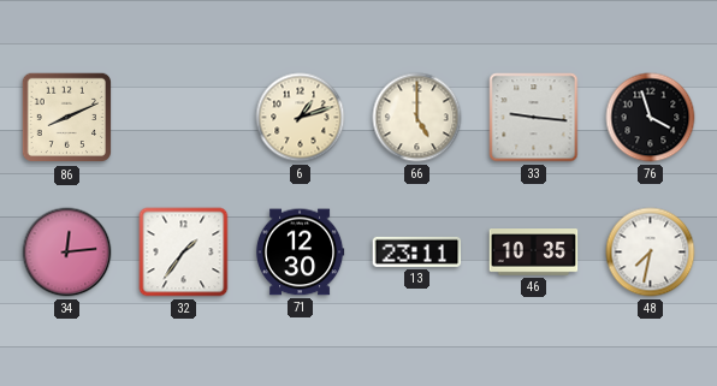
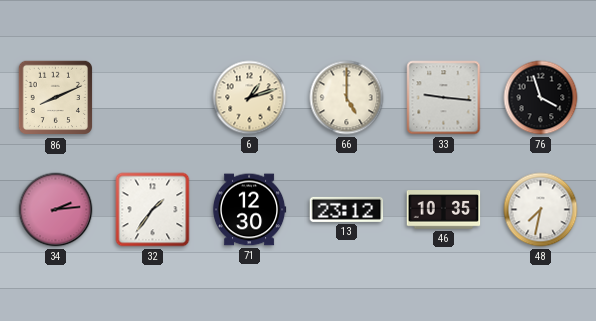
34: 12:14 -> 2:14
13: 23:11 -> 23:12
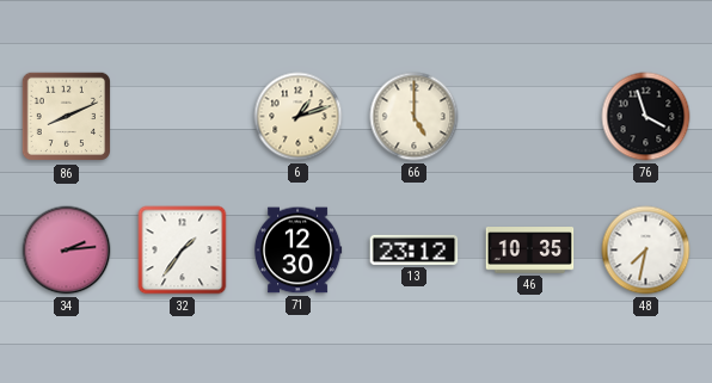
33: 9:16 -> none
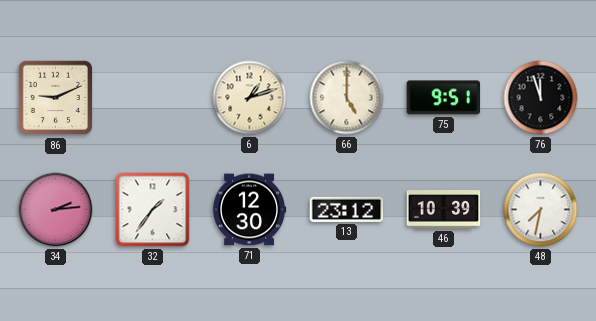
86: 8:11 -> 9:11
75: none -> 9:51
76: 3:57 -> 11:57
46: 10:35 -> 10:39
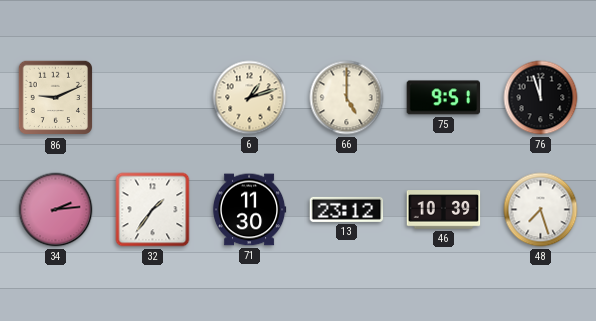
71: 12:30 -> 11:30
48: 7:32 -> 7:27
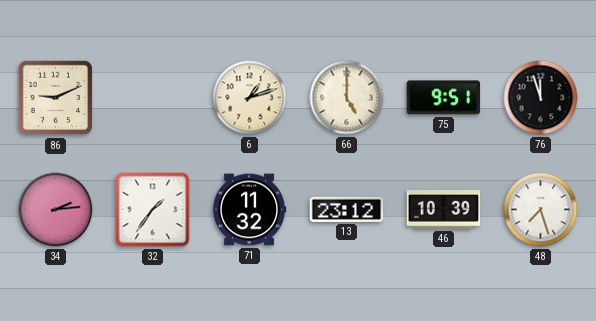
71: 11:30 -> 11:32
